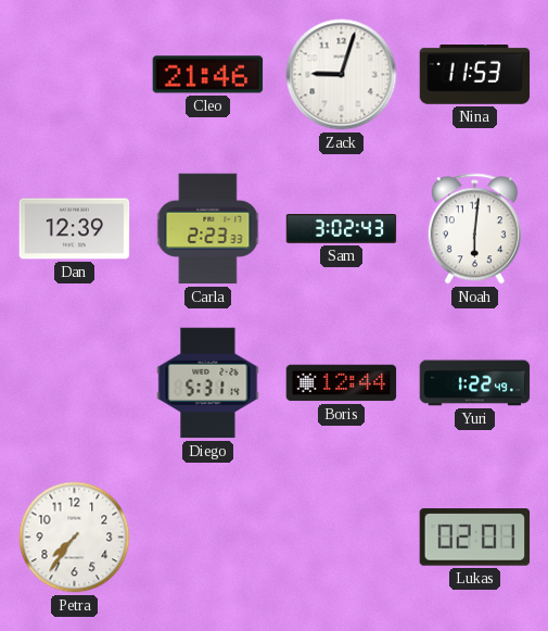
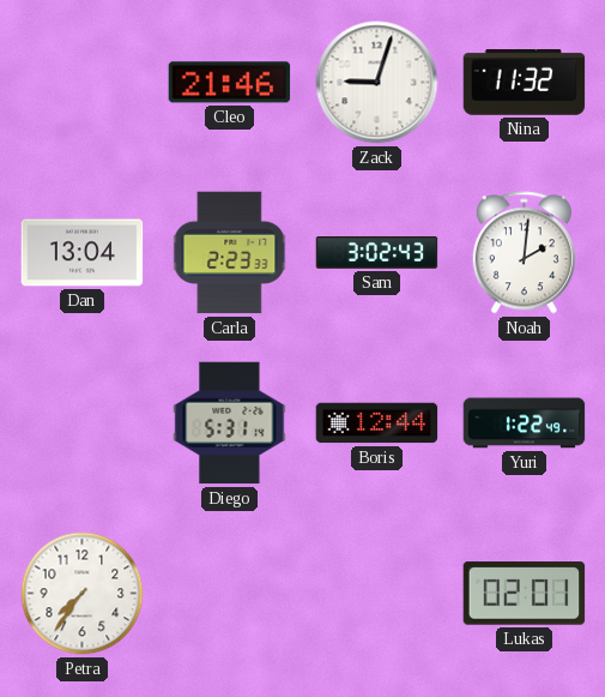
Nina: 11:53 -> 11:32
Dan: 12:39 -> 13:04
Noah: 6:01 -> 2:01
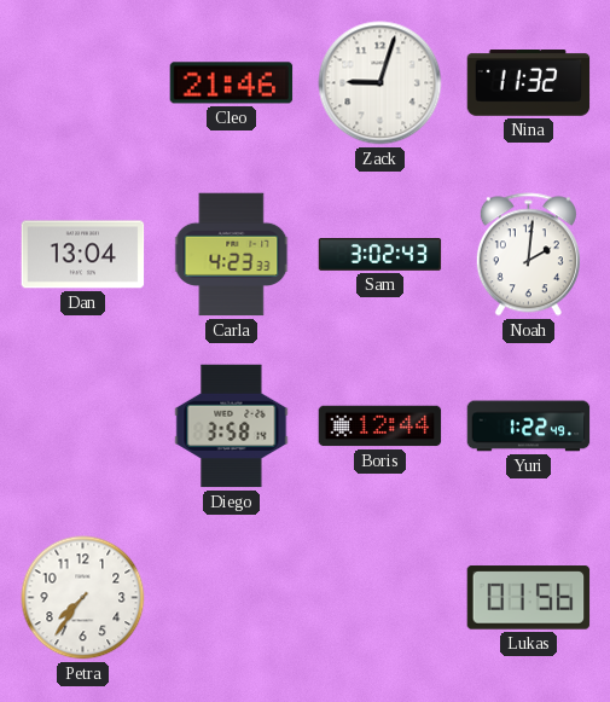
Carla: 2:23 -> 4:23
Diego: 5:31 -> 3:58
Lukas: 02:01 -> 01:56
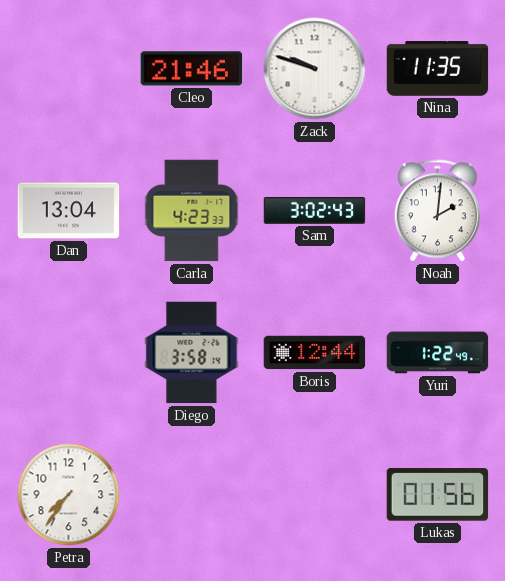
Zack: 9:03 -> 9:48
Nina: 11:32 -> 11:35
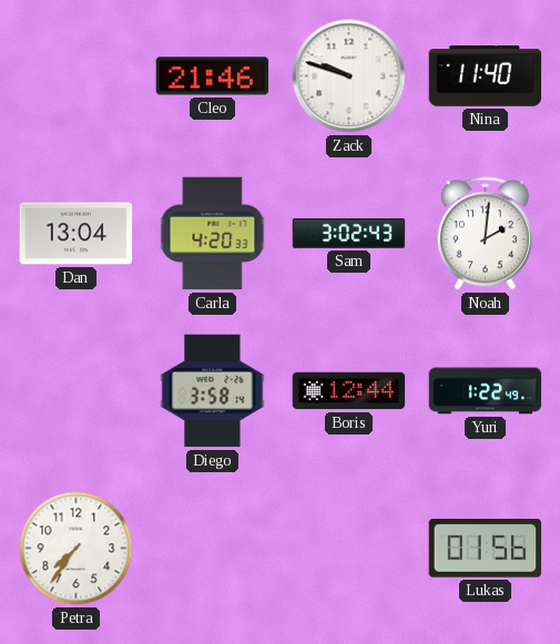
Nina: 11:35 -> 11:40
Carla: 4:23 -> 4:20
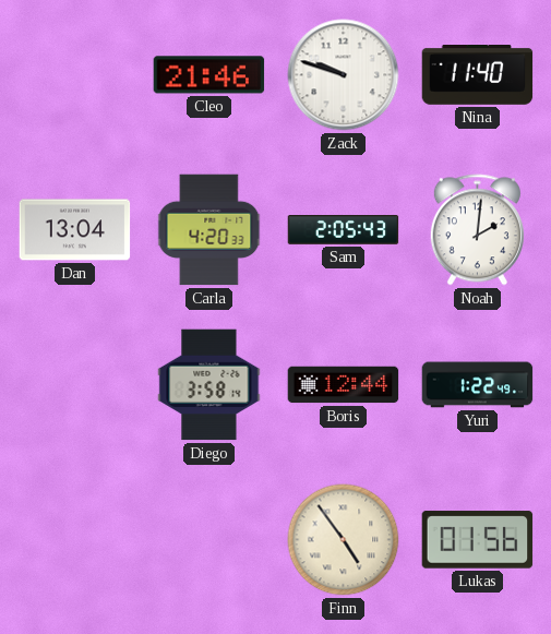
Sam: 3:02 -> 2:05
Petra: 7:36 -> none
Finn: none -> 4:54
